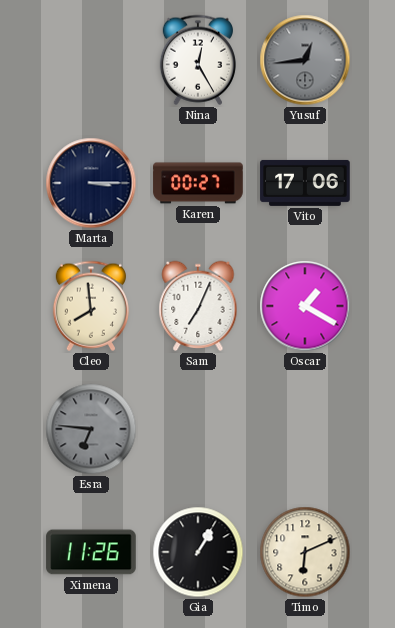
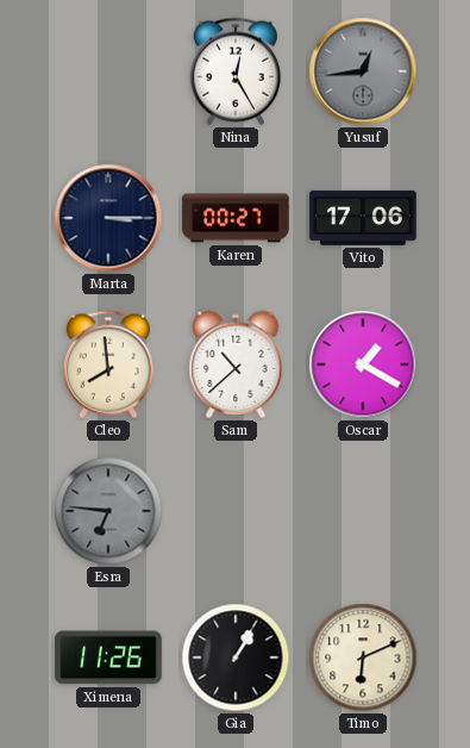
Sam: 7:04 -> 10:38
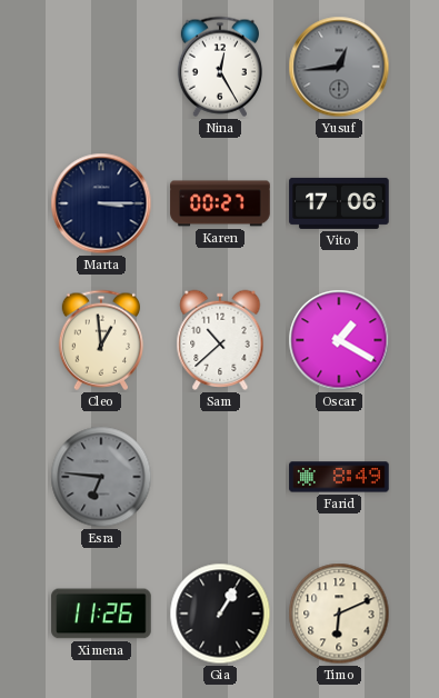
Cleo: 7:59 -> 12:59
Farid: none -> 8:49
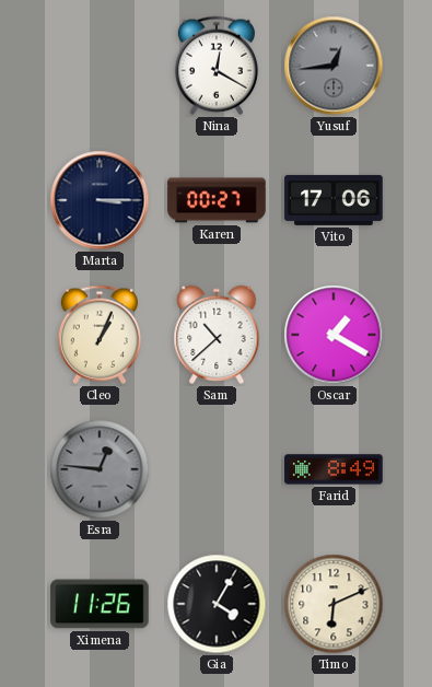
Nina: 12:25 -> 12:20
Cleo: 12:59 -> 1:04
Esra: 6:46 -> 12:46
Gia: 1:05 -> 4:05
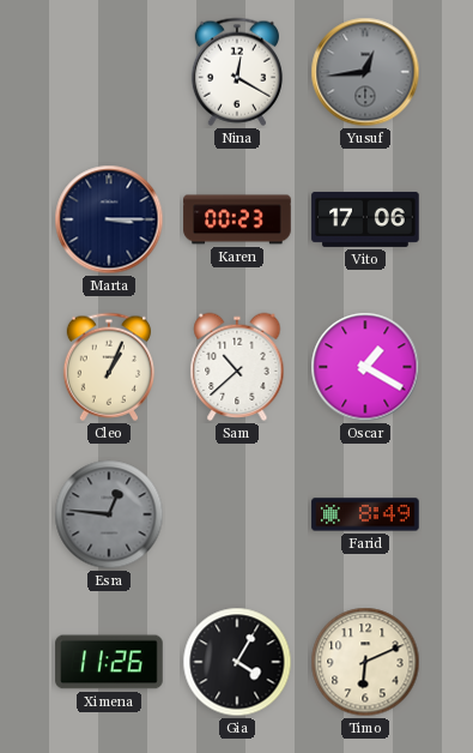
Karen: 00:27 -> 00:23
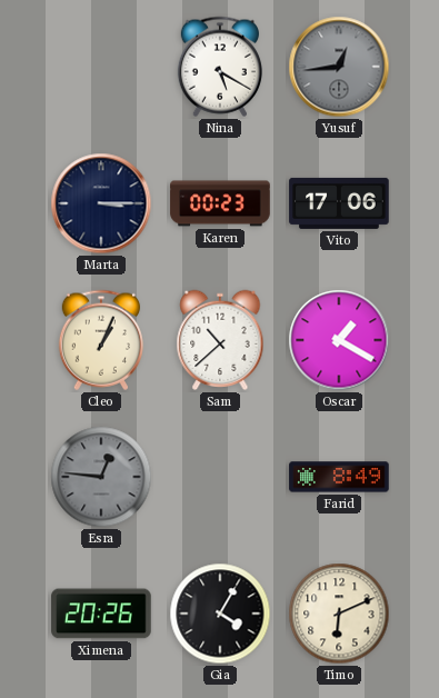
Nina: 12:20 -> 5:20
Ximena: 11:26 -> 20:26
